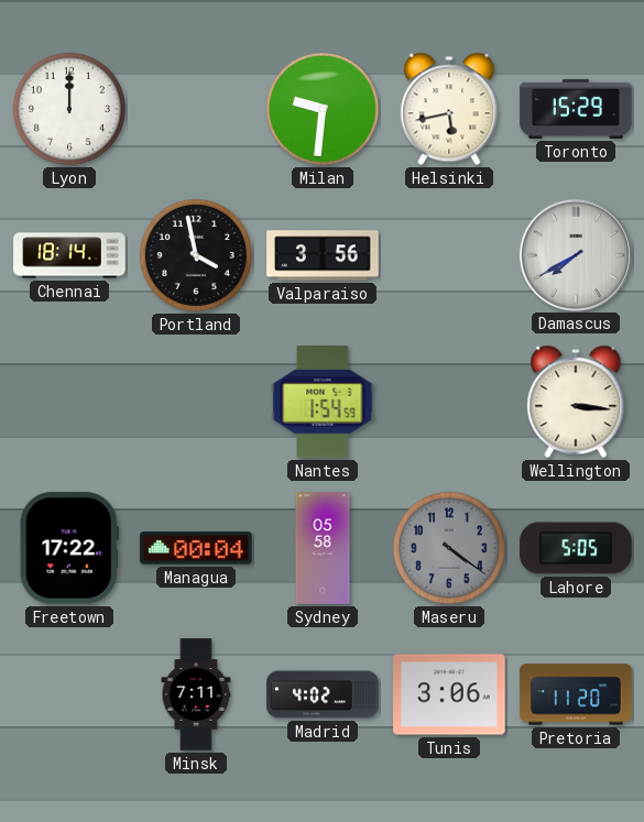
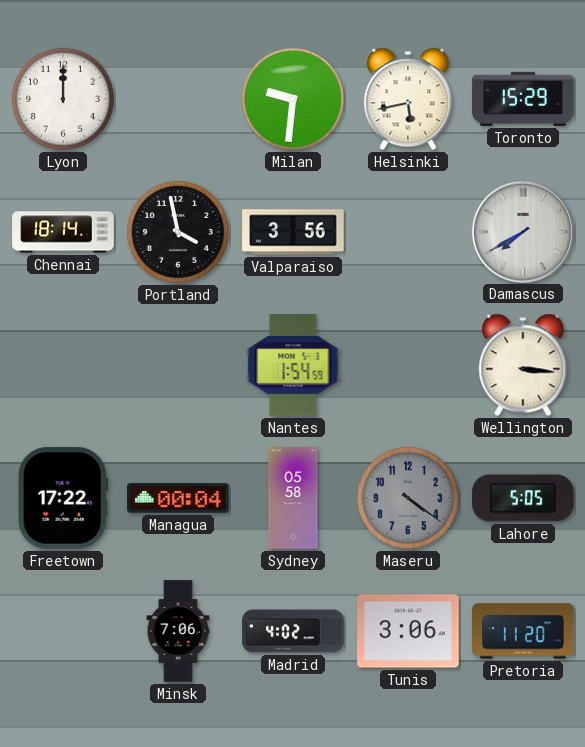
Minsk: 7:11 -> 7:06
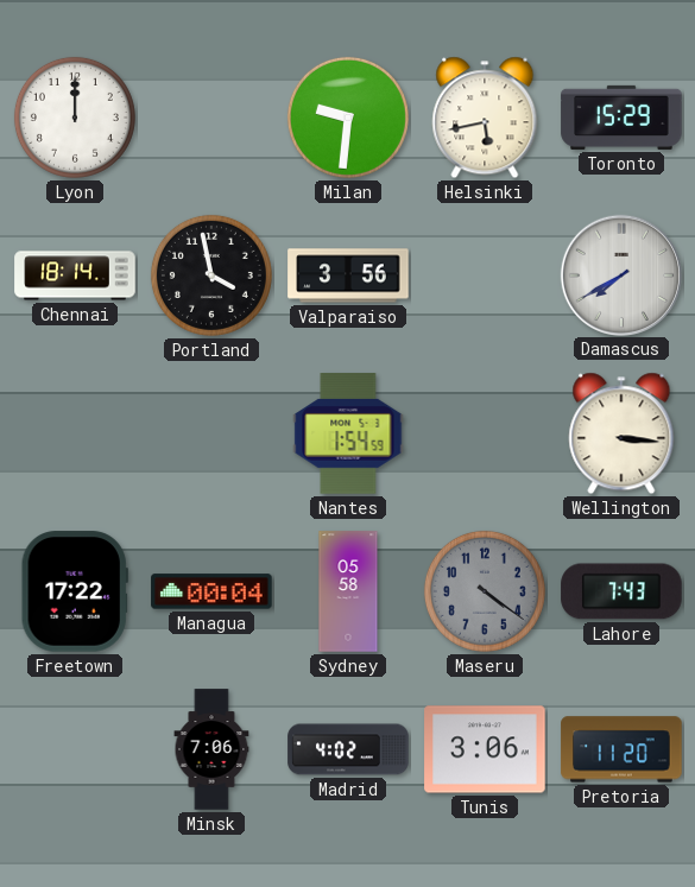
Lahore: 5:05 -> 7:43
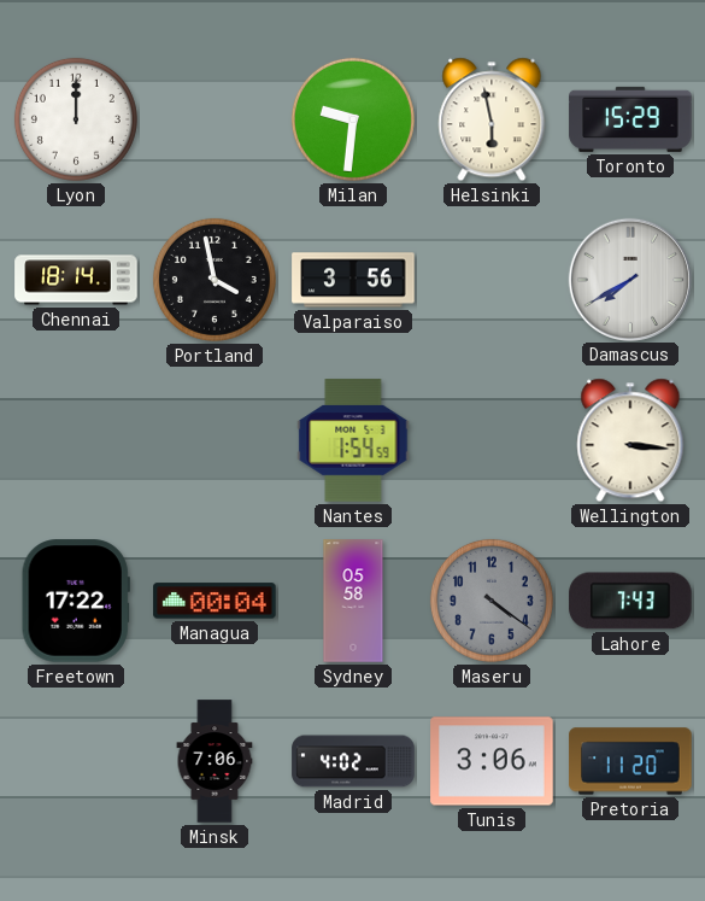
Helsinki: 5:43 -> 5:58
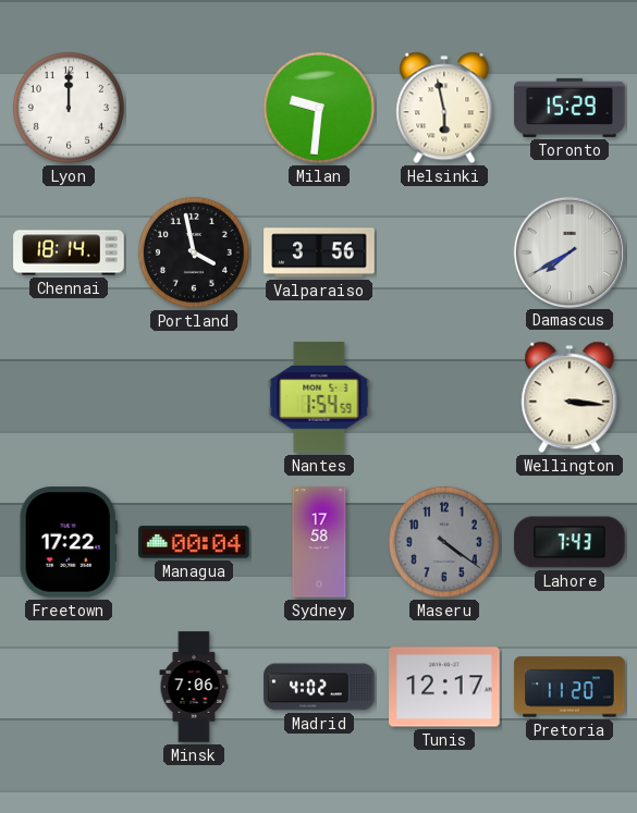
Sydney: 05:58 -> 17:58
Tunis: 3:06 -> 12:17
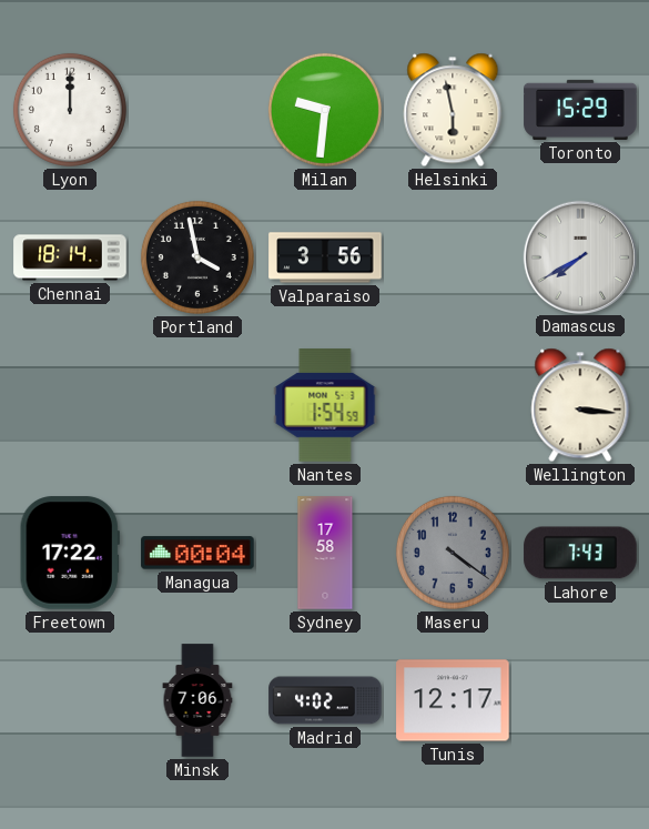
Pretoria: 11:20 -> none
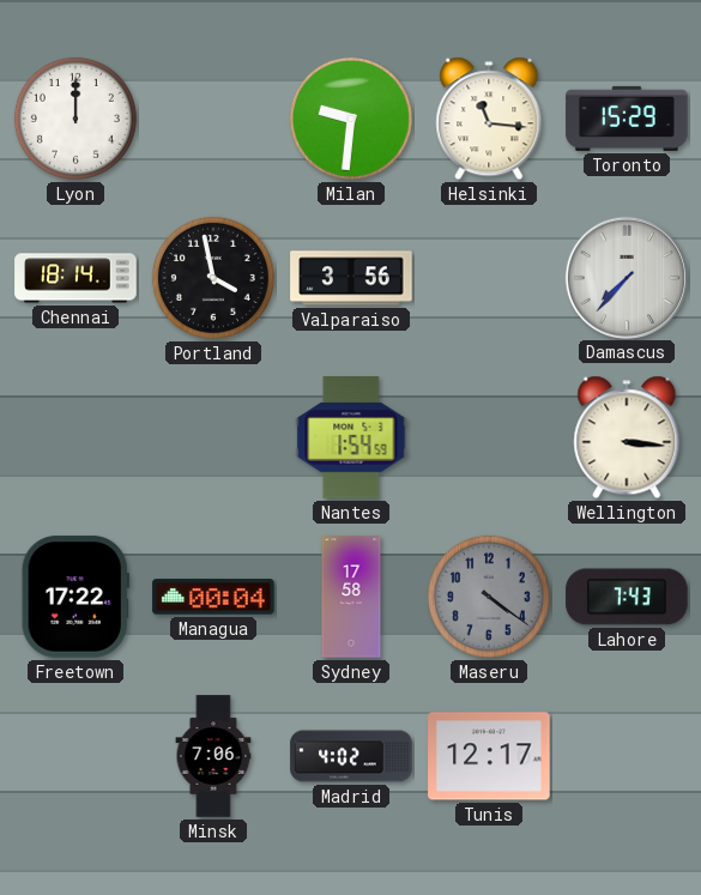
Helsinki: 5:58 -> 11:16
Damascus: 7:40 -> 7:37
